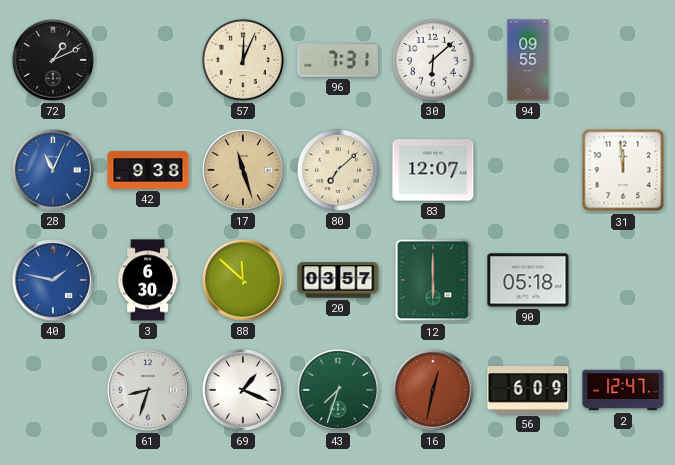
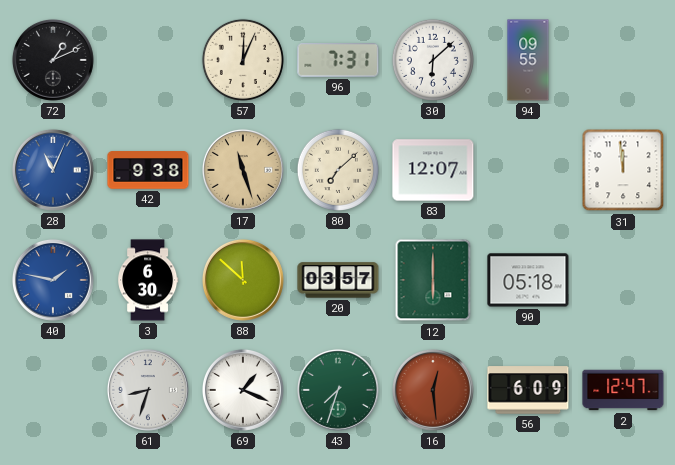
16: 12:32 -> 12:29
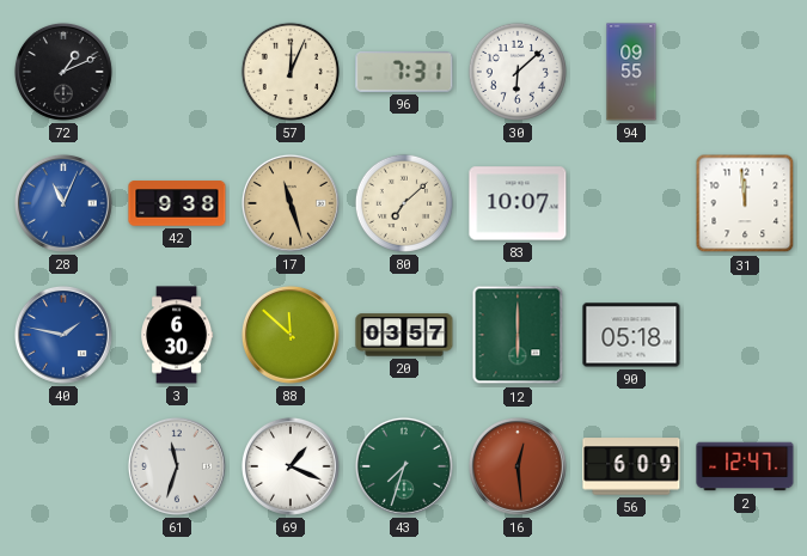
83: 12:07 -> 10:07
61: 8:33 -> 11:33
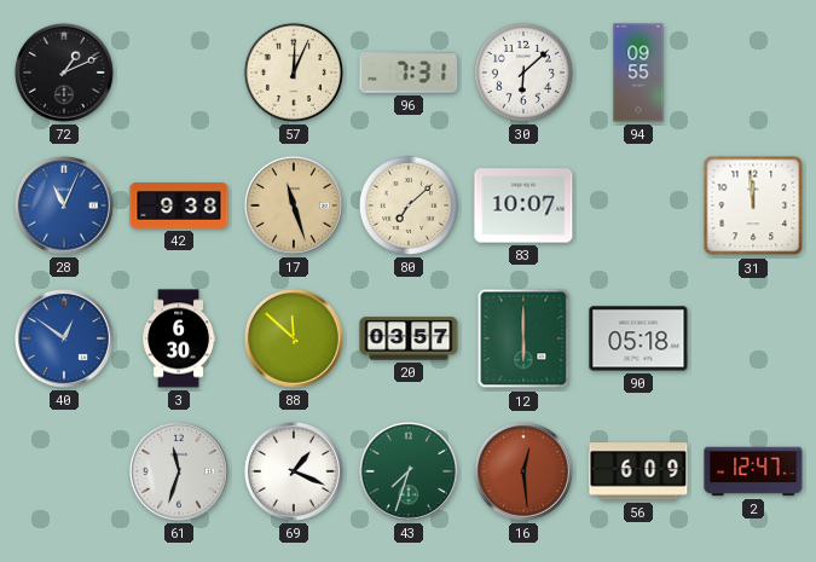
40: 1:47 -> 12:51
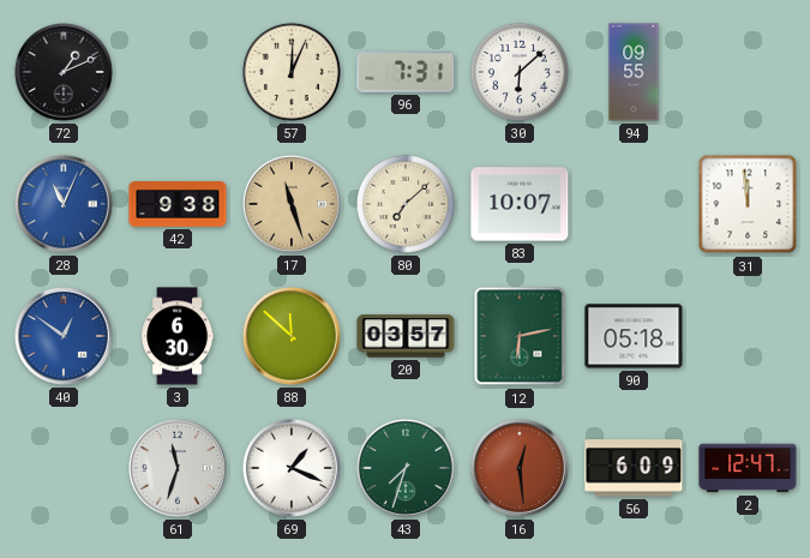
12: 6:00 -> 6:13
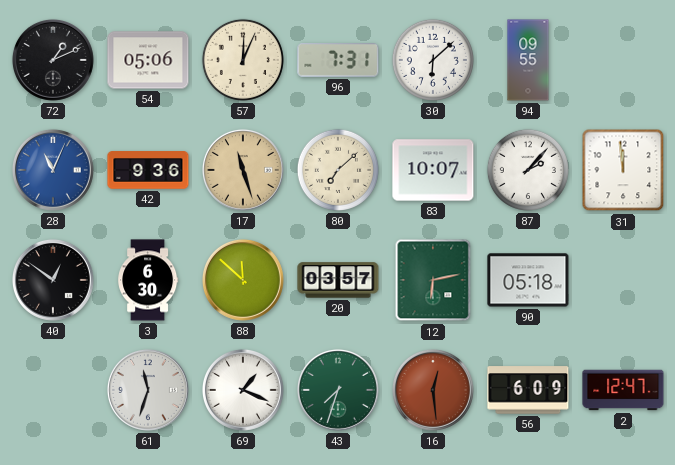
54: none -> 05:06
42: 9:38 -> 9:36
87: none -> 2:07
40 dial: blue -> black
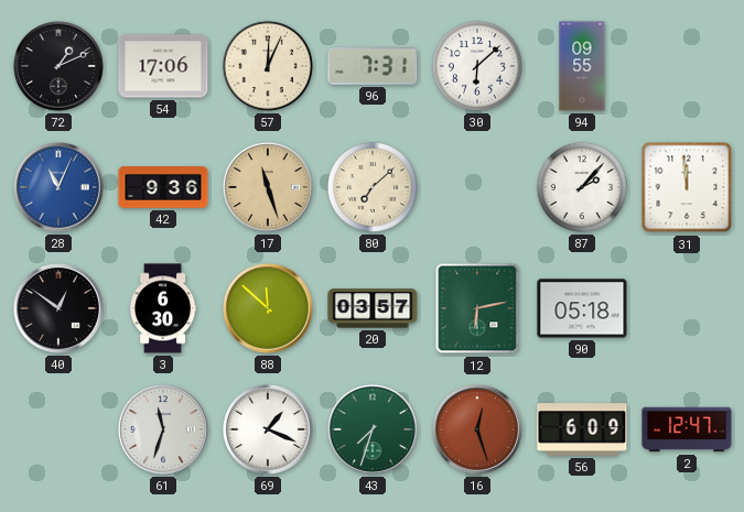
54: 05:06 -> 17:06
83: 10:07 -> none
16: 12:29 -> 12:27
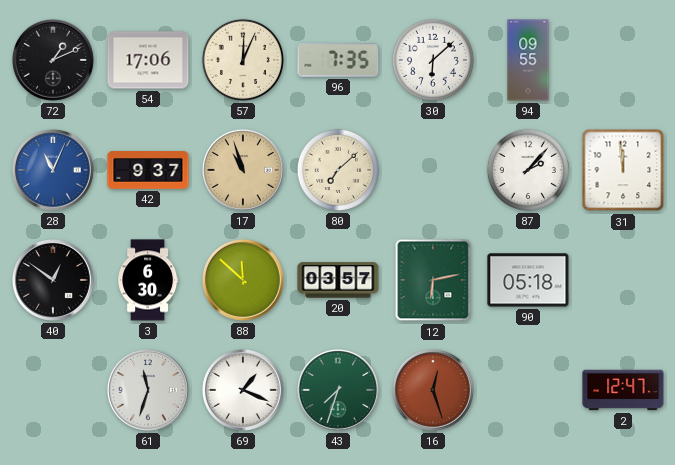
96: 7:31 -> 7:35
42: 9:36 -> 9:37
17: 11:27 -> 10:57
56: 6:09 -> none
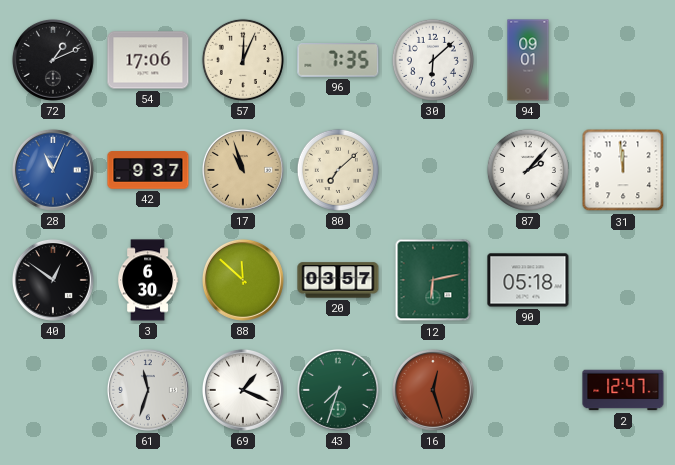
94: 09:55 -> 09:01
